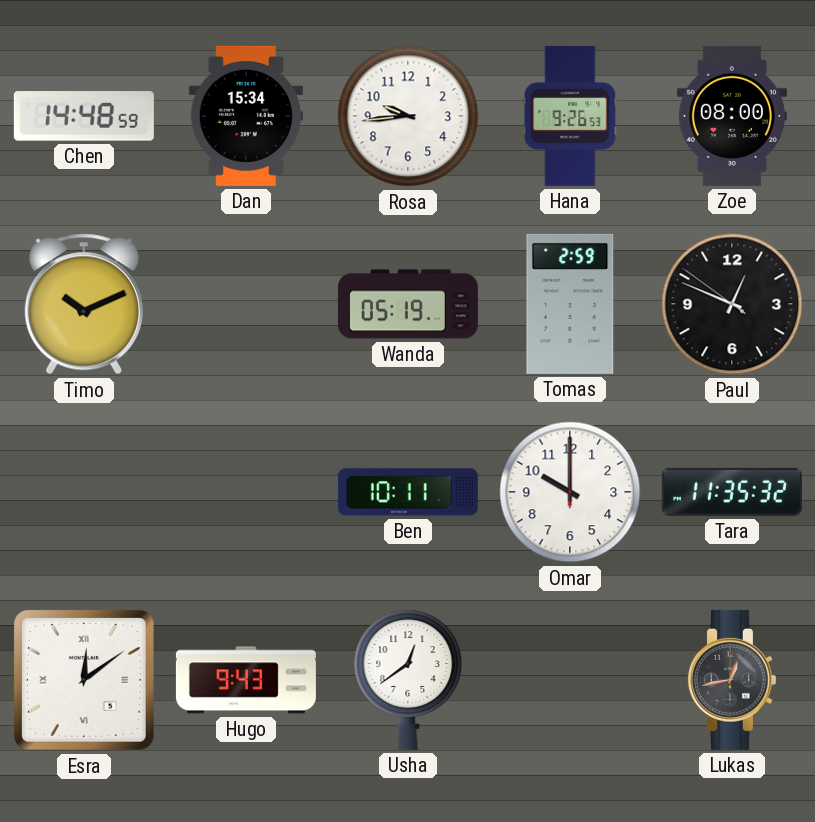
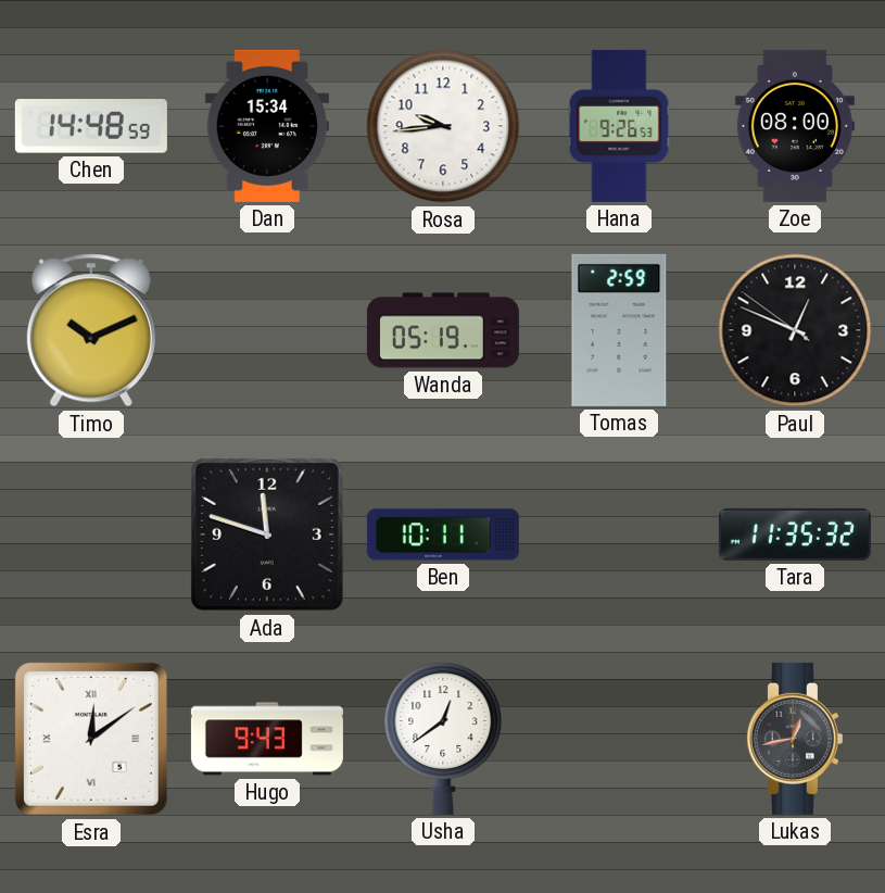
Ada: none -> 11:48
Omar: 10:00 -> none
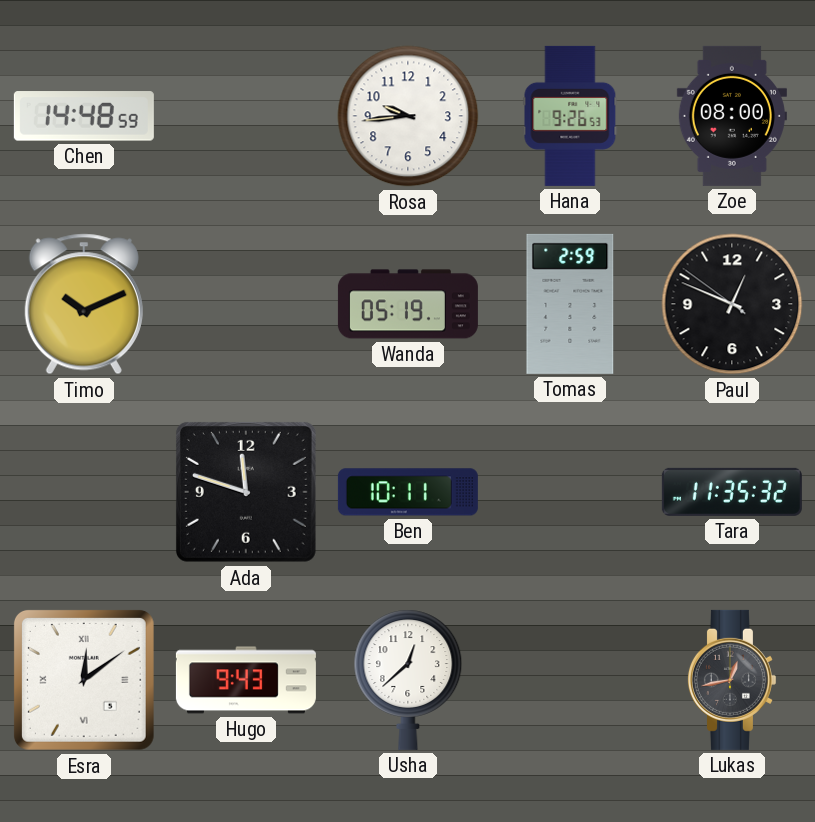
Dan: 15:34 -> none
Usha: 12:39 -> 12:38
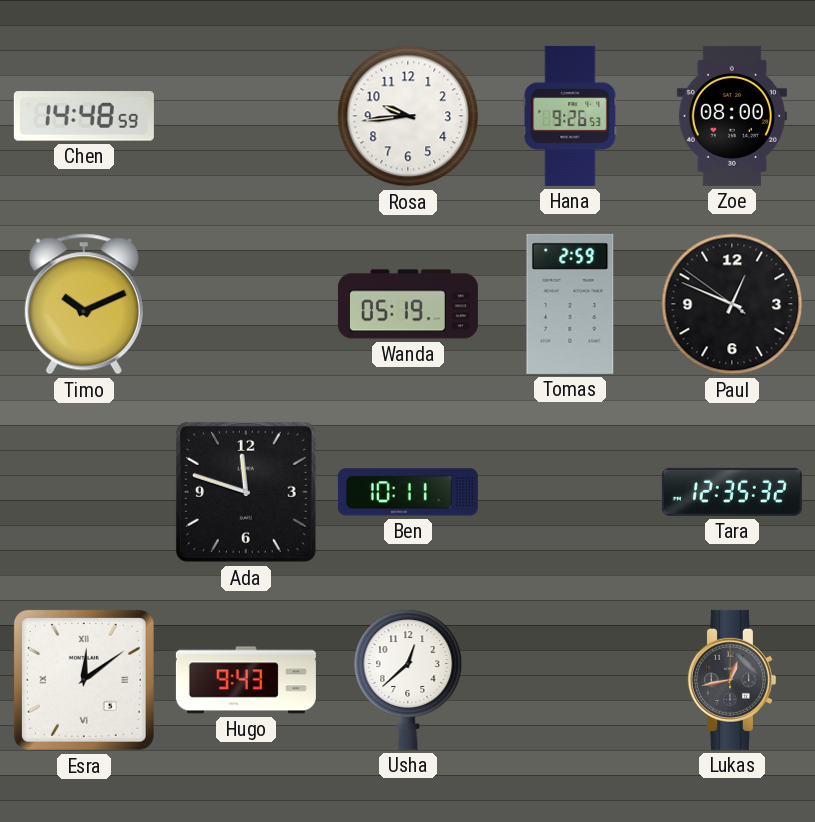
Tara: 11:35 -> 12:35
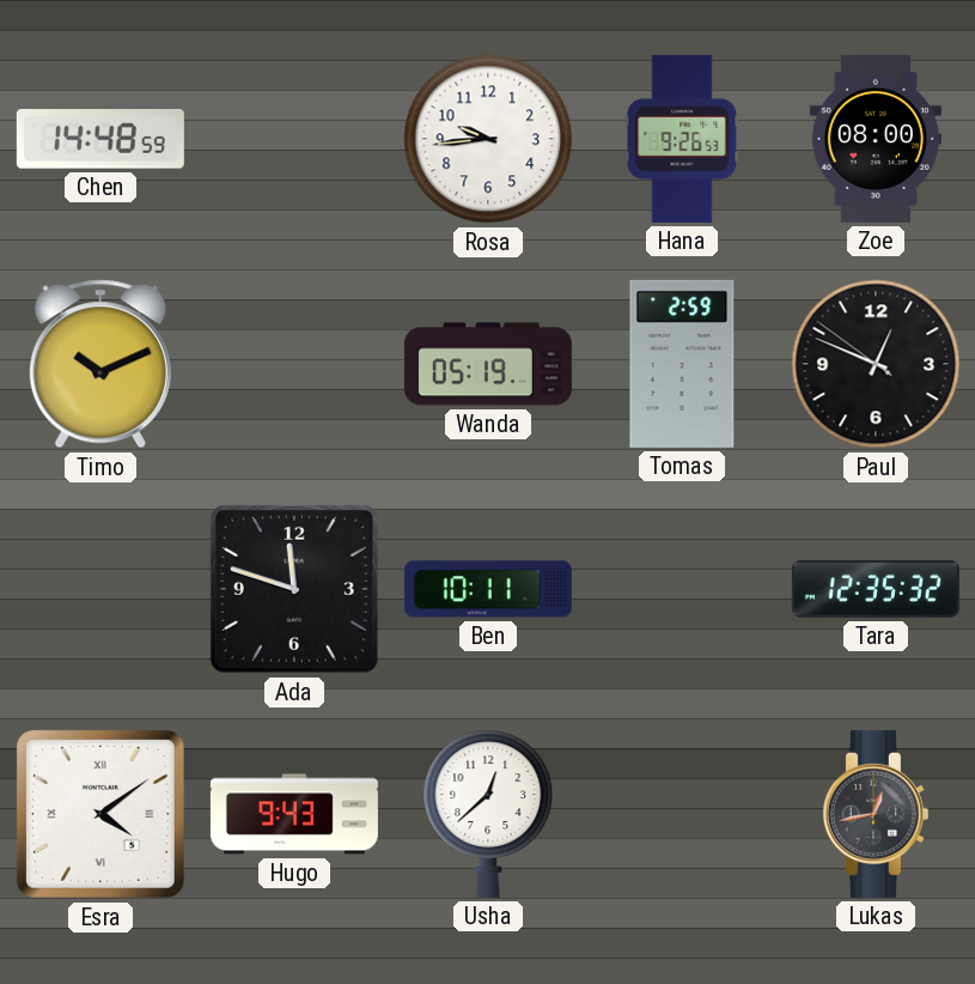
Esra: 12:09 -> 4:09
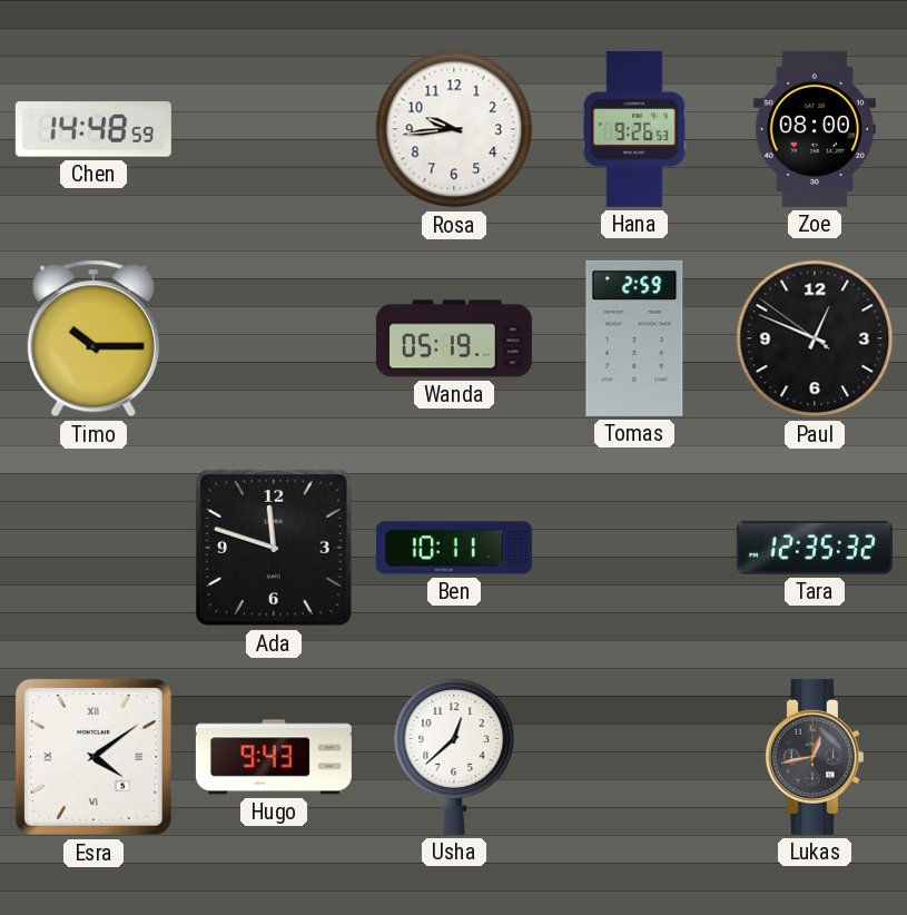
Timo: 10:11 -> 10:15
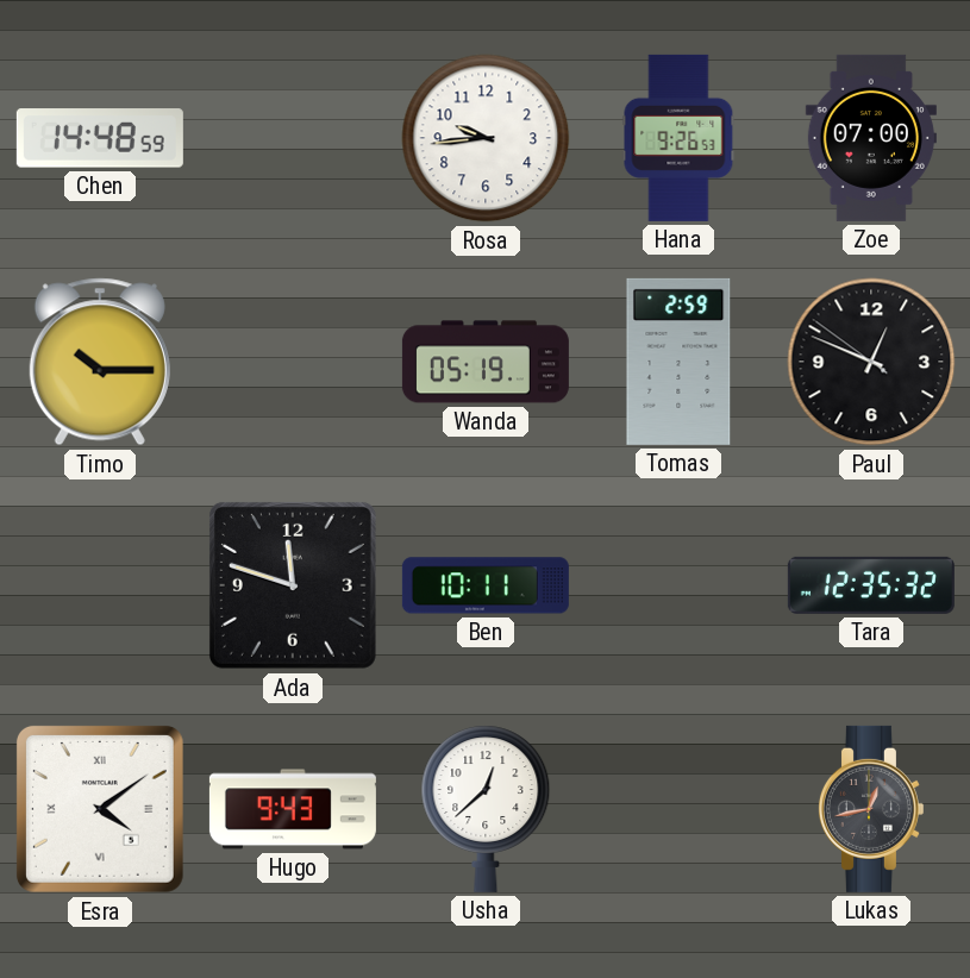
Zoe: 08:00 -> 07:00
